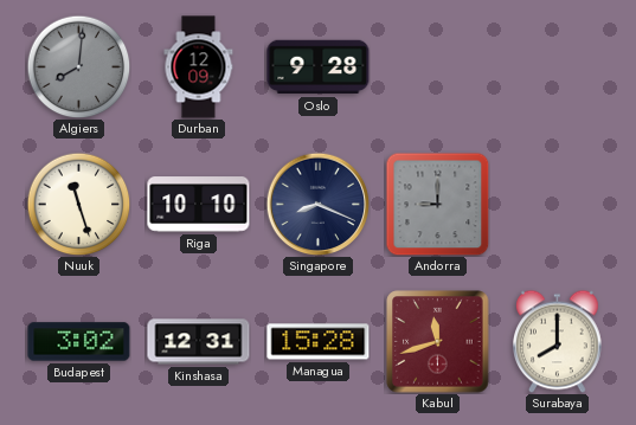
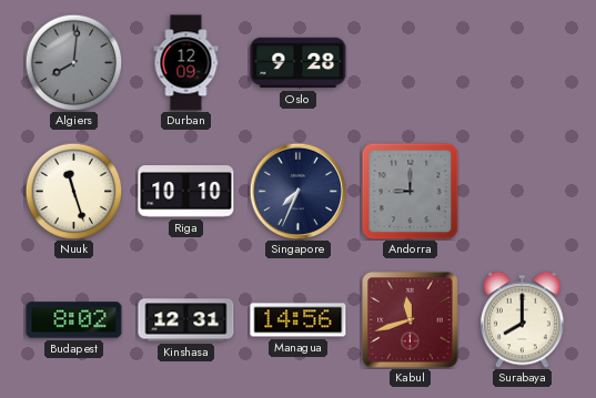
Singapore: 8:19 -> 7:34
Budapest: 3:02 -> 8:02
Managua: 15:28 -> 14:56
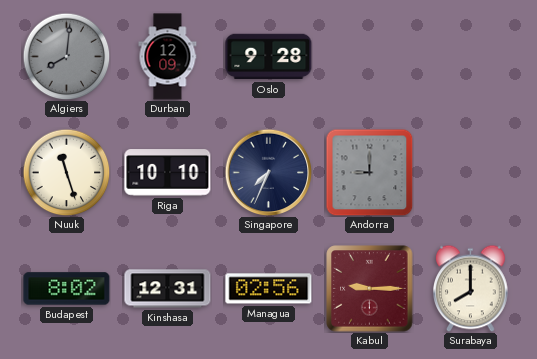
Managua: 14:56 -> 02:56
Kabul: 11:42 -> 9:15
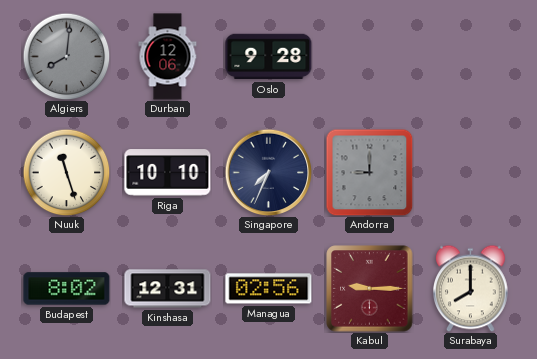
Durban: 12:09 -> 12:06
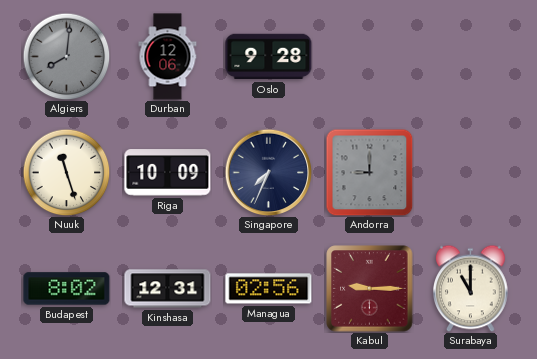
Riga: 10:10 -> 10:09
Surabaya: 8:00 -> 11:00
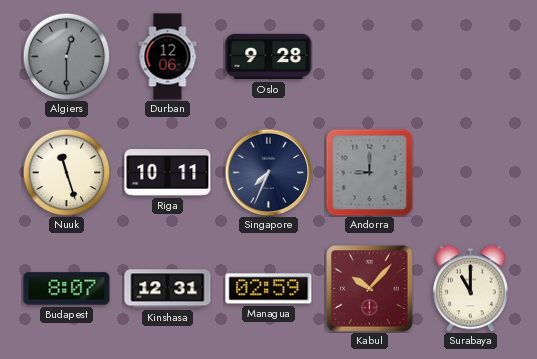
Algiers: 8:01 -> 12:30
Riga: 10:09 -> 10:11
Budapest: 8:02 -> 8:07
Managua: 02:56 -> 02:59
Kabul: 9:15 -> 10:07
